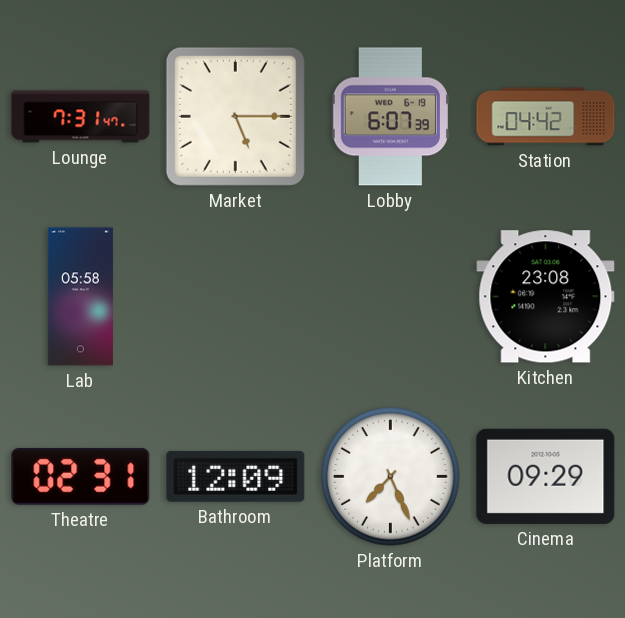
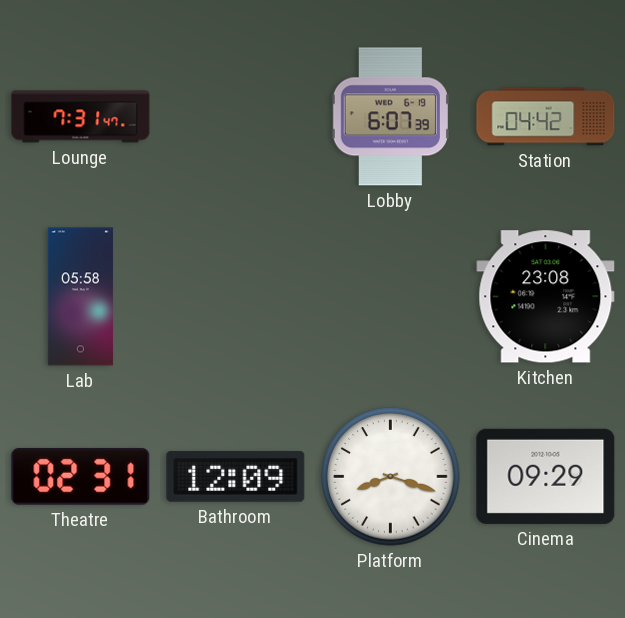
Market: 5:15 -> none
Platform: 7:26 -> 8:18
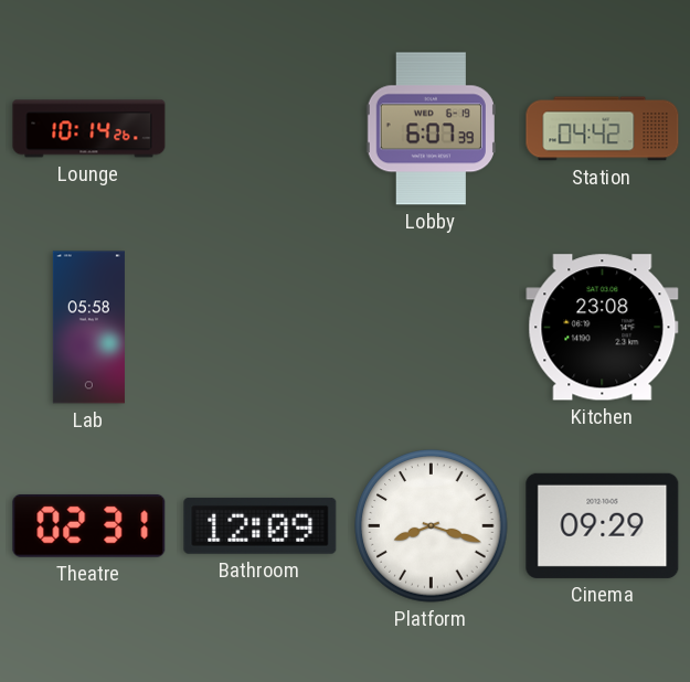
Lounge: 7:31 -> 10:14
